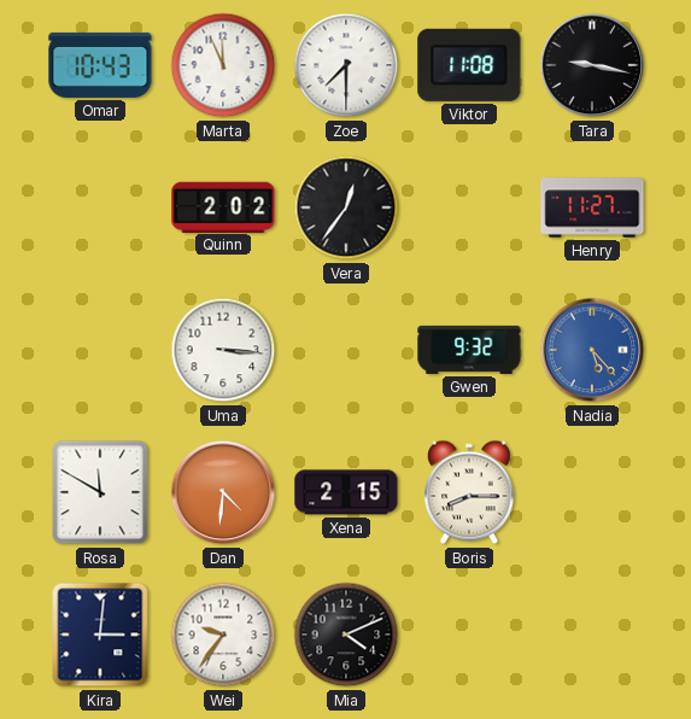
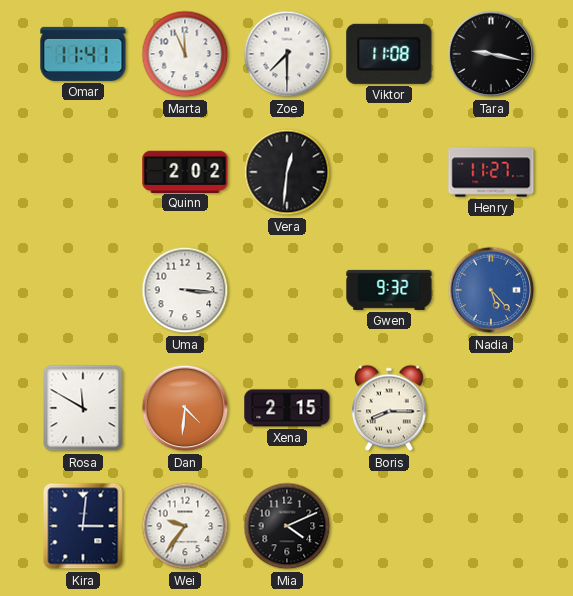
Omar: 10:43 -> 11:41
Vera: 12:36 -> 12:31
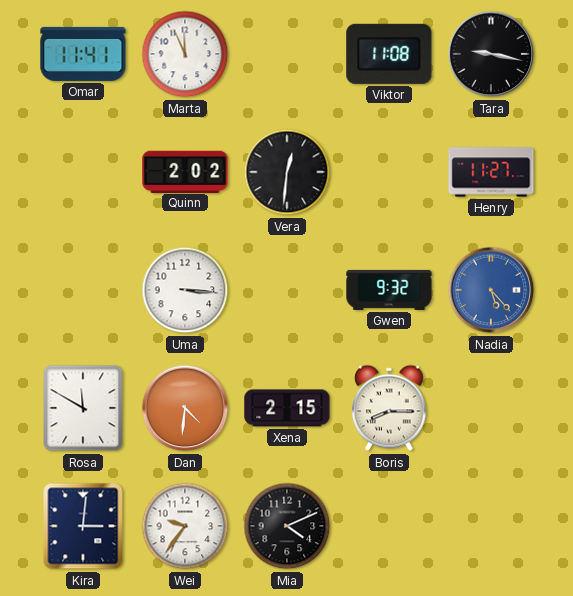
Zoe: 7:30 -> none
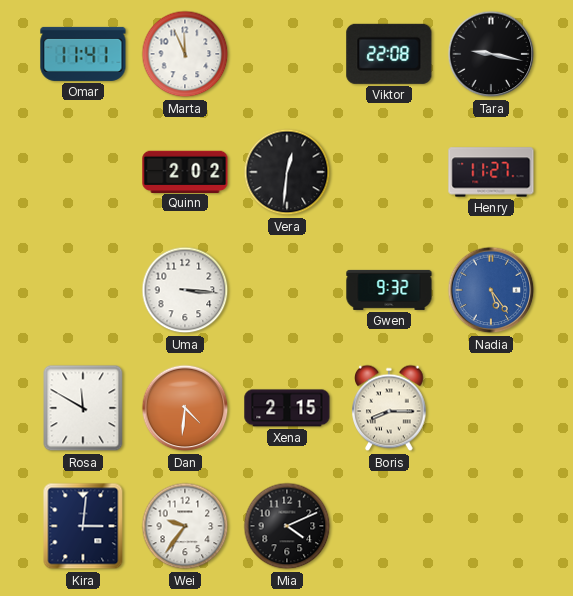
Viktor: 11:08 -> 22:08
Nadia: 5:23 -> 5:24
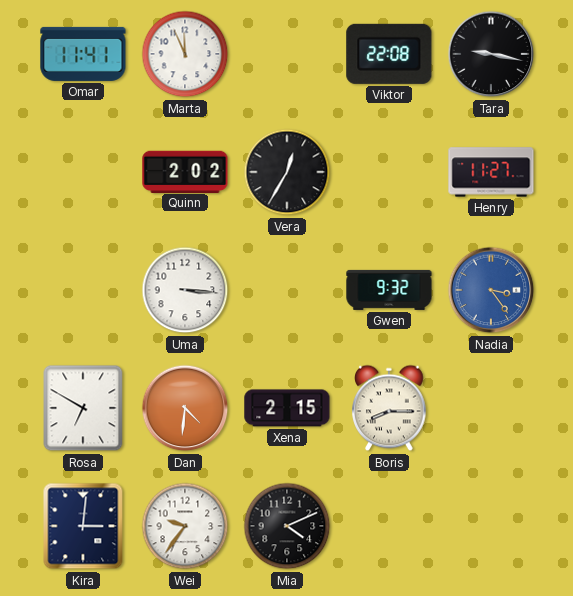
Vera: 12:31 -> 12:35
Nadia: 5:24 -> 3:24
Rosa: 11:50 -> 6:50
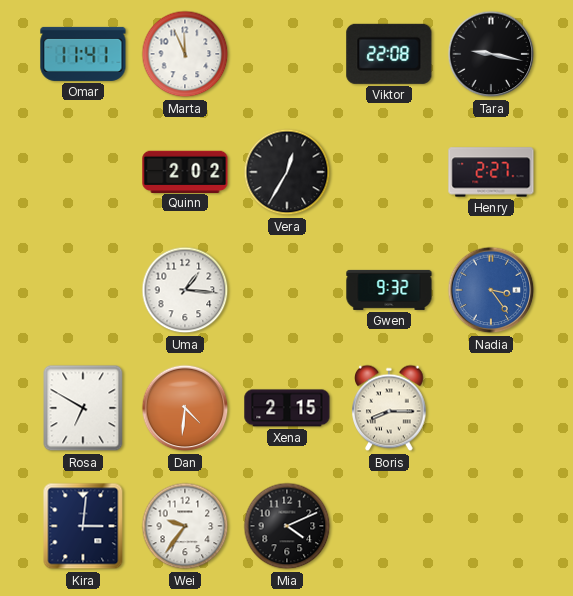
Henry: 11:27 -> 2:27
Uma: 3:16 -> 1:16
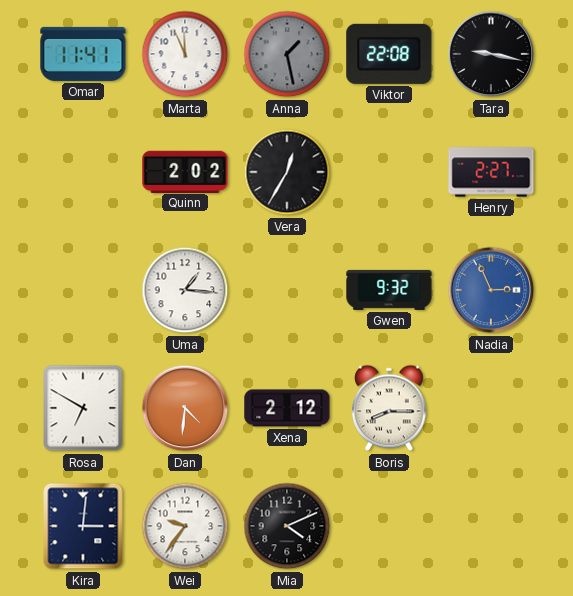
Anna: none -> 1:28
Nadia: 3:24 -> 2:56
Xena: 2:15 -> 2:12
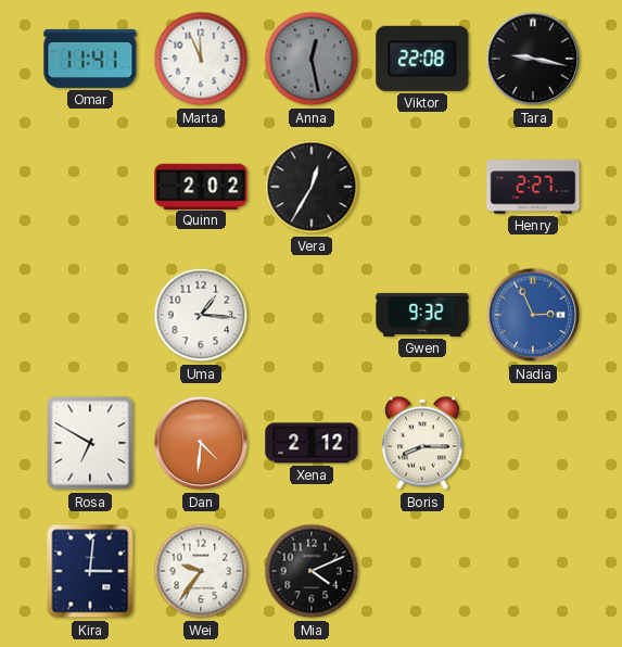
Anna: 1:28 -> 12:28
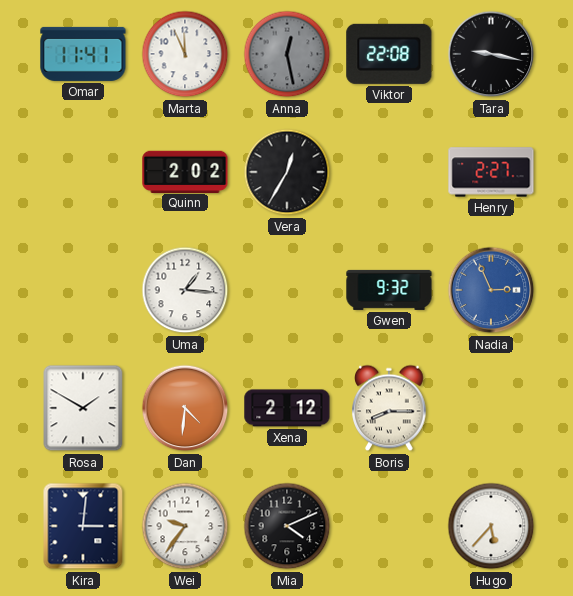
Rosa: 6:50 -> 1:50
Hugo: none -> 5:37
